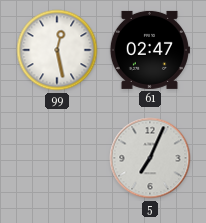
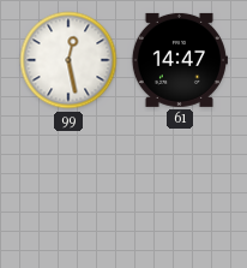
61: 02:47 -> 14:47
5: 7:04 -> none
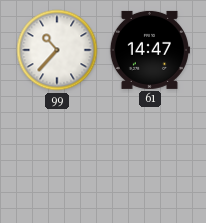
99: 12:28 -> 10:37
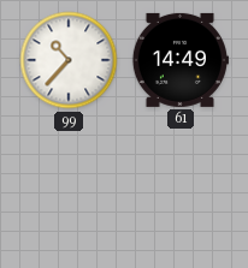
61: 14:47 -> 14:49
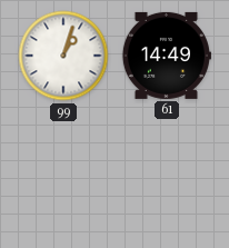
99: 10:37 -> 1:03
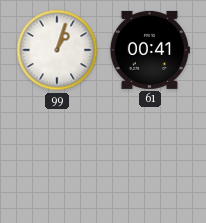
61: 14:49 -> 00:41
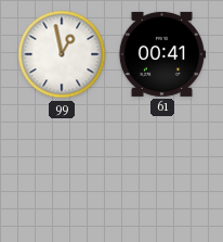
99: 1:03 -> 12:58
